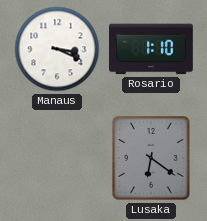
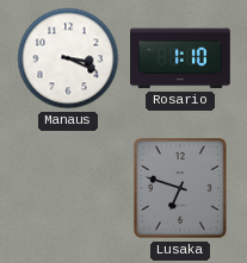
Lusaka: 6:21 -> 6:48
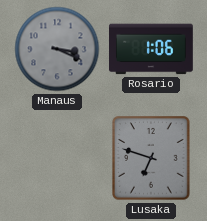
Manaus dial: white -> grey
Rosario: 1:10 -> 1:06
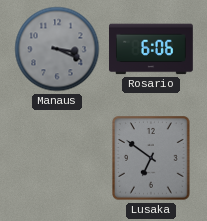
Rosario: 1:06 -> 6:06
Lusaka: 6:48 -> 6:51
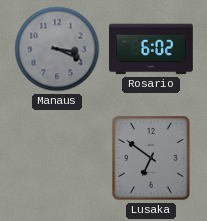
Rosario: 6:06 -> 6:02
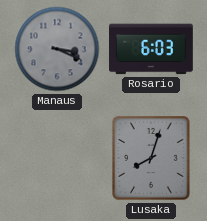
Rosario: 6:02 -> 6:03
Lusaka: 6:51 -> 8:03
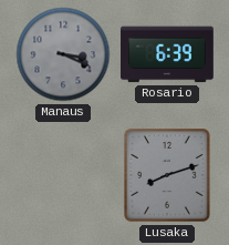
Rosario: 6:03 -> 6:39
Lusaka: 8:03 -> 8:12
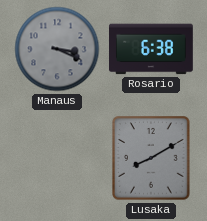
Rosario: 6:39 -> 6:38
Lusaka: 8:12 -> 8:10
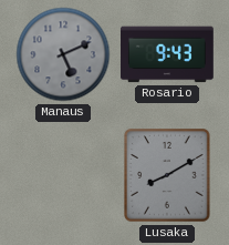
Manaus: 3:19 -> 5:11
Rosario: 6:38 -> 9:43
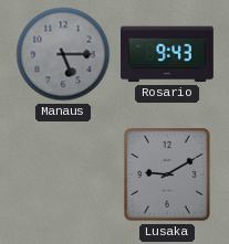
Manaus: 5:11 -> 5:15
Lusaka: 8:10 -> 9:10
